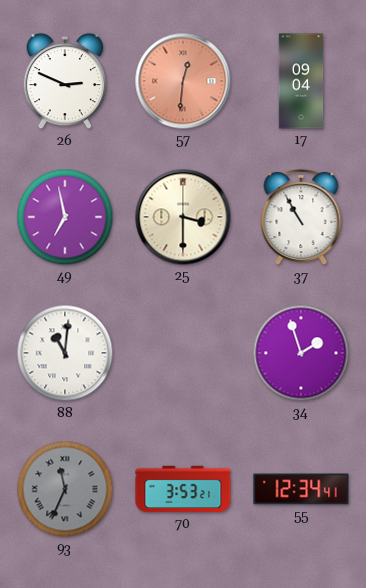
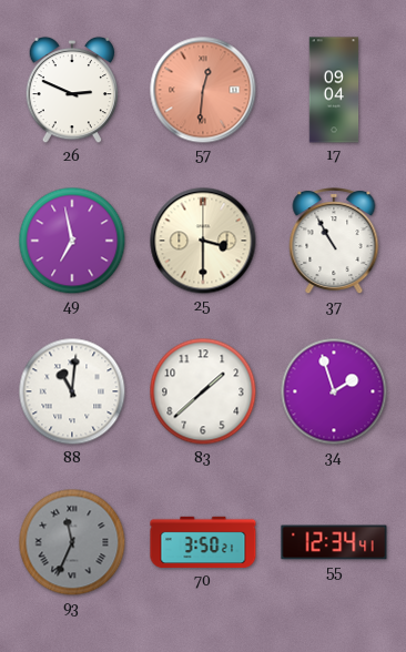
83: none -> 1:38
70: 3:53 -> 3:50
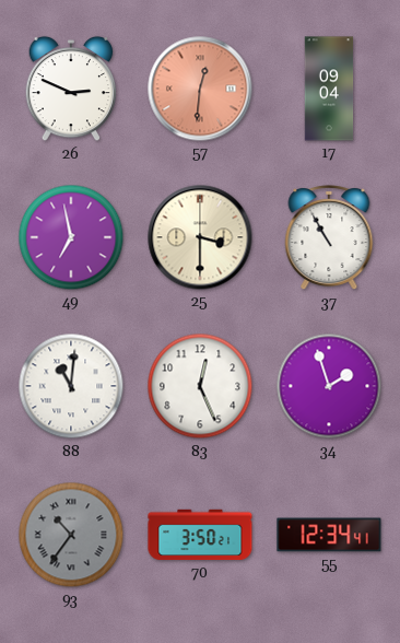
83: 1:38 -> 12:26
93: 11:34 -> 10:36
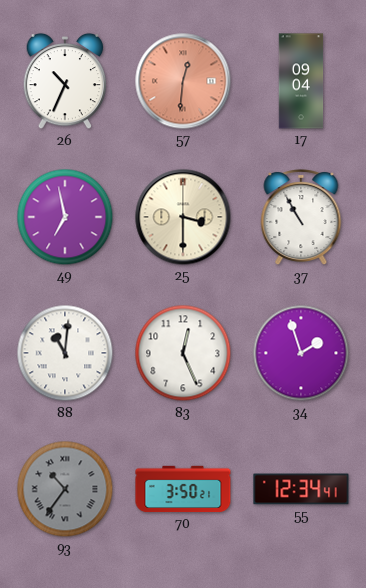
26: 2:49 -> 10:34
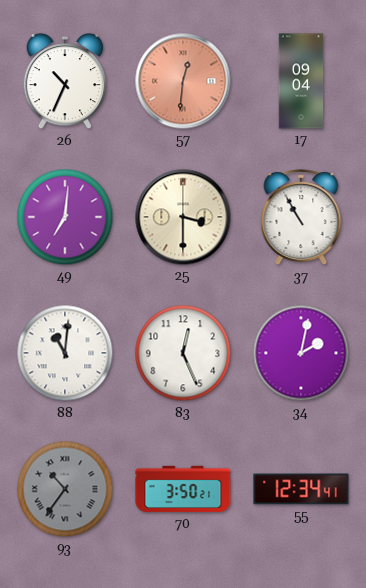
49: 6:58 -> 7:01
34: 1:57 -> 2:02
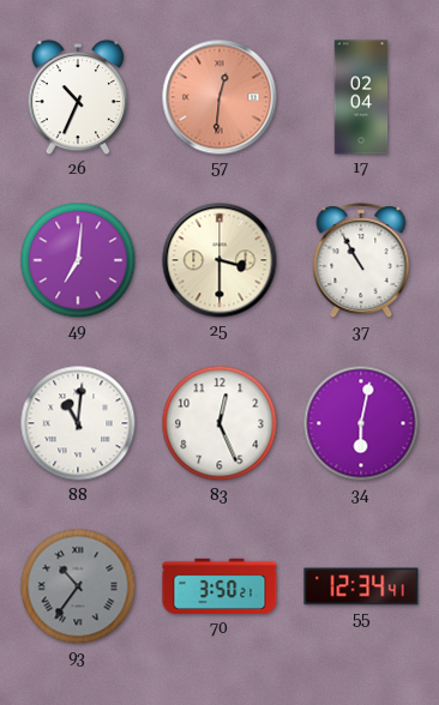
17: 09:04 -> 02:04
34: 2:02 -> 6:02
